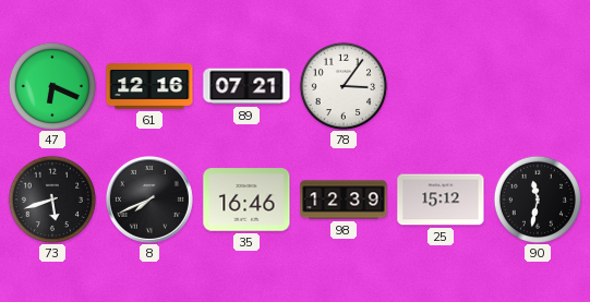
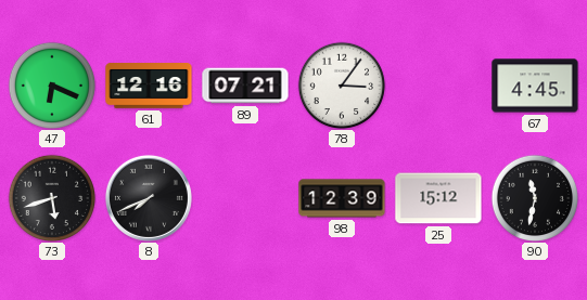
67: none -> 4:45
35: 16:46 -> none
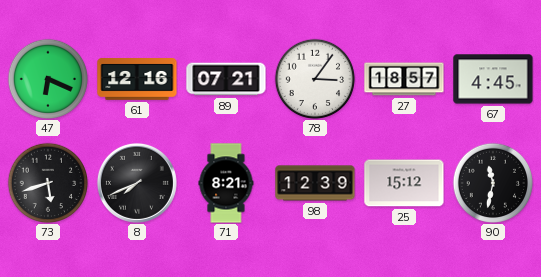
27: none -> 18:57
71: none -> 8:21
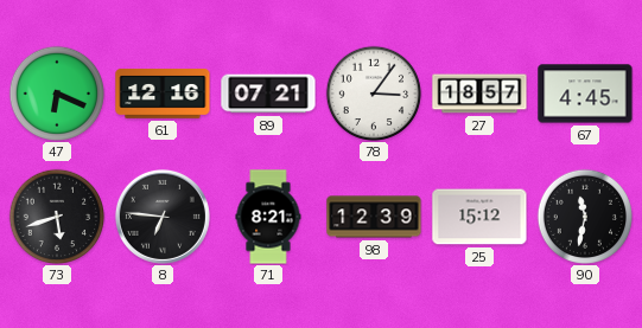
8: 7:41 -> 6:46
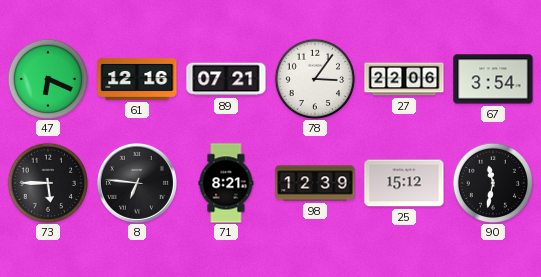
27: 18:57 -> 22:06
67: 4:45 -> 3:54
73: 5:42 -> 5:45
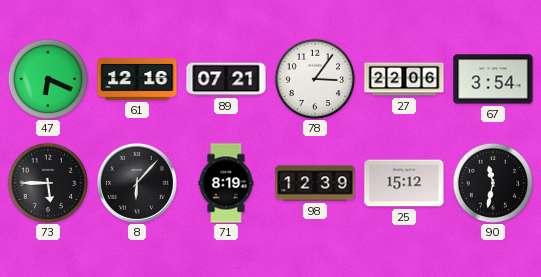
8: 6:46 -> 6:07
71: 8:21 -> 8:19
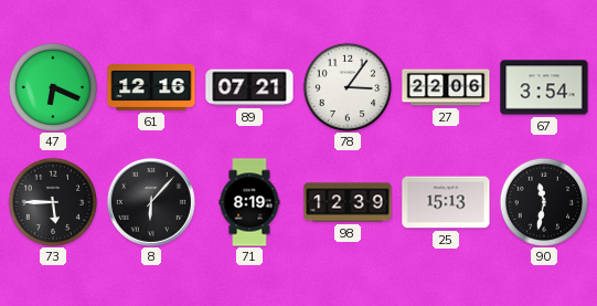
25: 15:12 -> 15:13
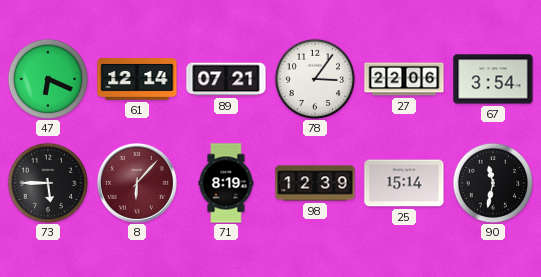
61: 12:16 -> 12:14
8 dial: black -> burgundy
25: 15:13 -> 15:14
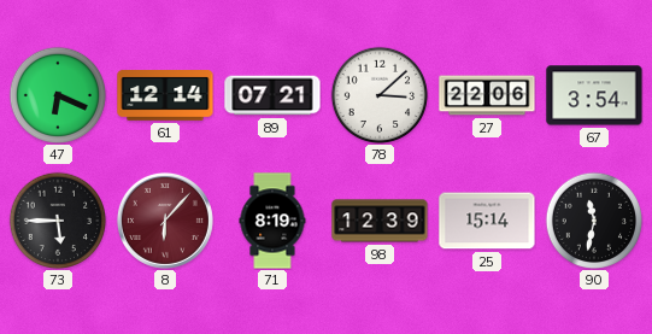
78: 3:06 -> 3:08
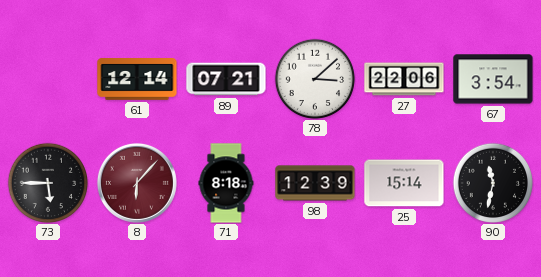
47: 6:19 -> none
71: 8:19 -> 8:18
